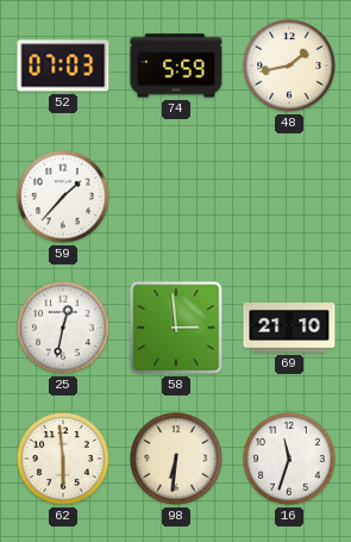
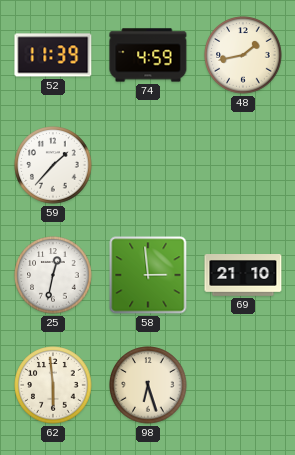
52: 07:03 -> 11:39
74: 5:59 -> 4:59
98: 6:31 -> 6:27
16: 11:33 -> none
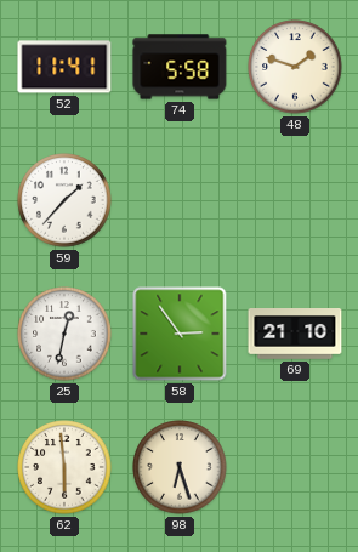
52: 11:39 -> 11:41
74: 4:59 -> 5:58
48: 1:43 -> 1:48
58: 2:59 -> 2:54
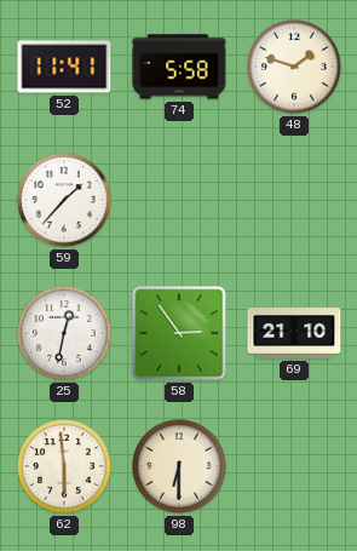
98: 6:27 -> 6:30
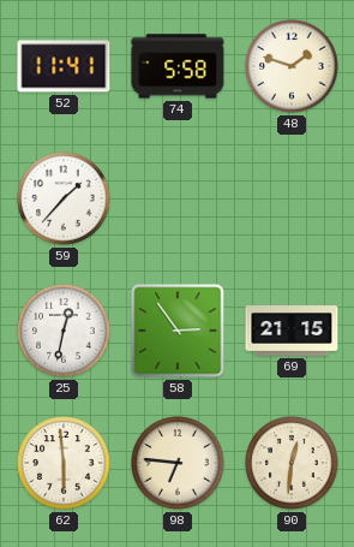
69: 21:10 -> 21:15
98: 6:30 -> 6:46
90: none -> 12:31
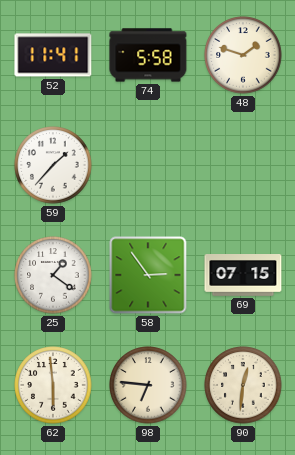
25: 12:32 -> 1:21
69: 21:15 -> 07:15
